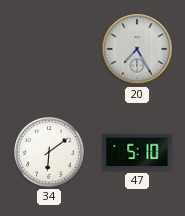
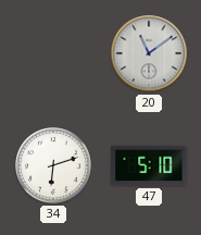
20: 7:25 -> 11:09
34: 6:09 -> 6:12
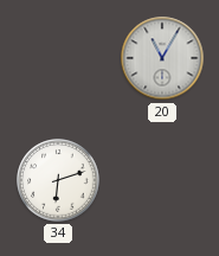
20: 11:09 -> 11:05
47: 5:10 -> none
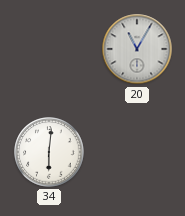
34: 6:12 -> 6:01
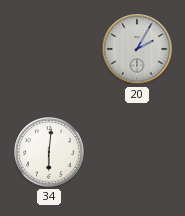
20: 11:05 -> 2:05
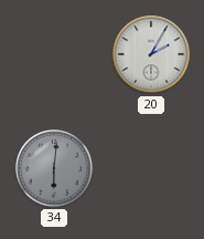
34 dial: white -> grey
